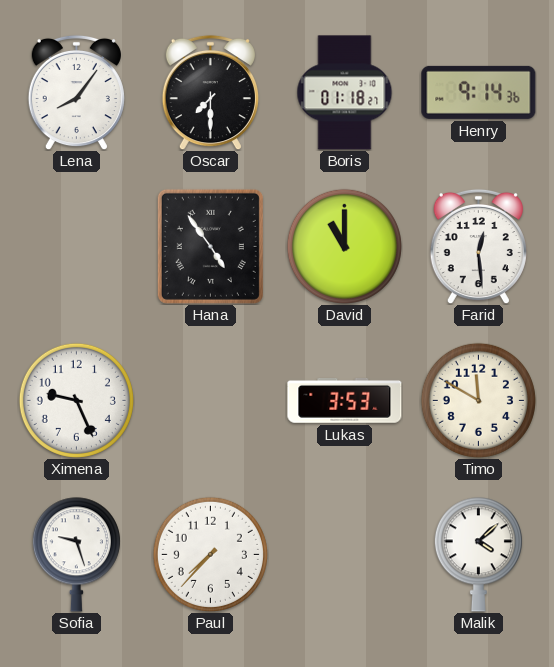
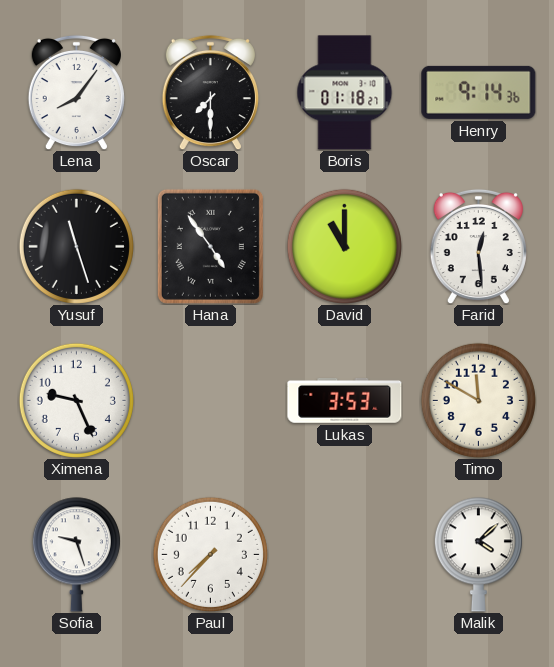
Yusuf: none -> 11:27
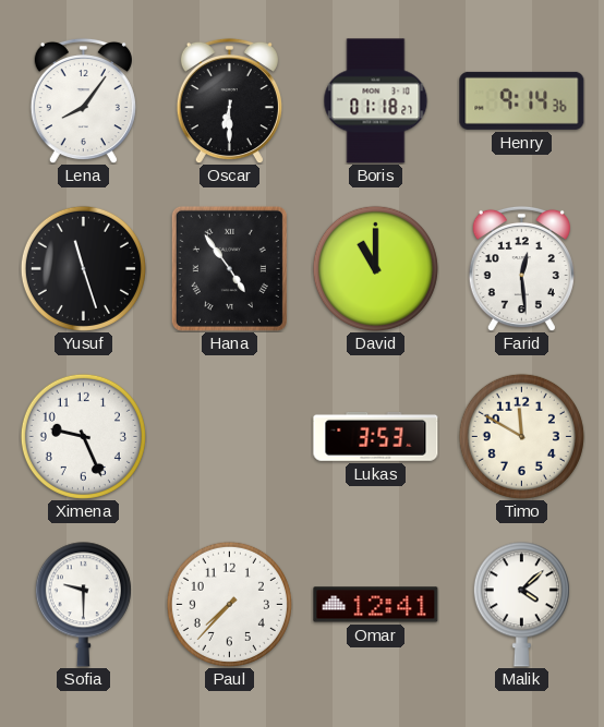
Oscar: 7:30 -> 6:30
Sofia: 9:27 -> 9:30
Omar: none -> 12:41
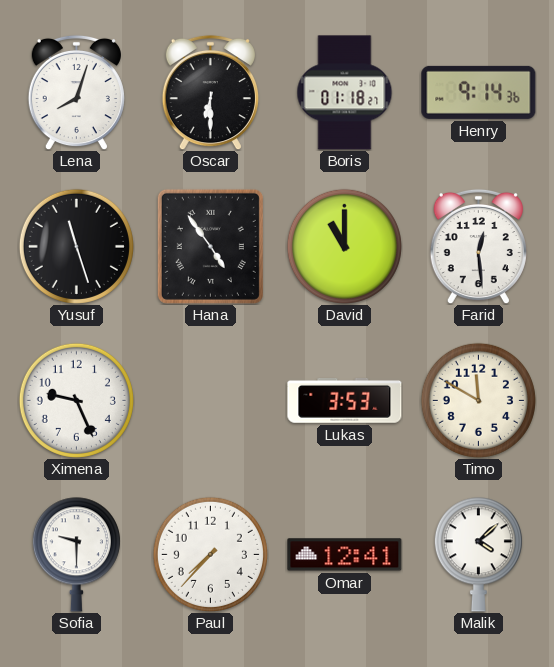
Lena: 8:06 -> 8:03
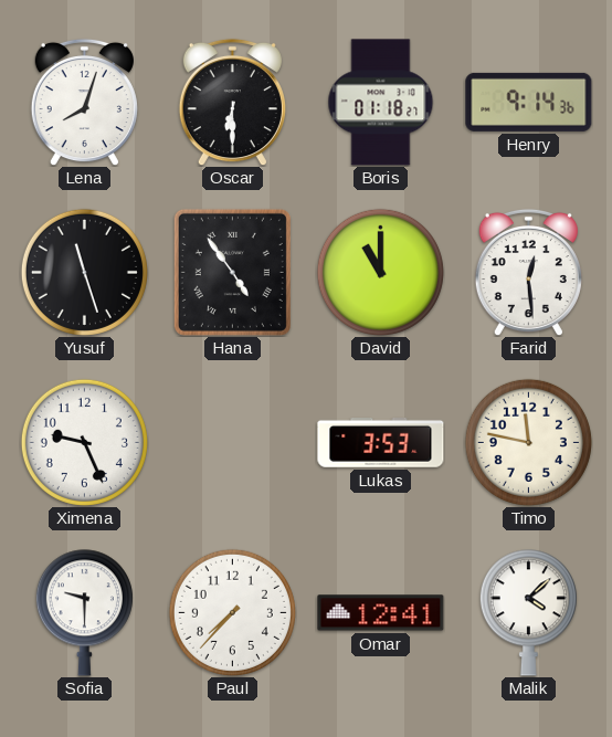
Timo: 11:50 -> 11:47
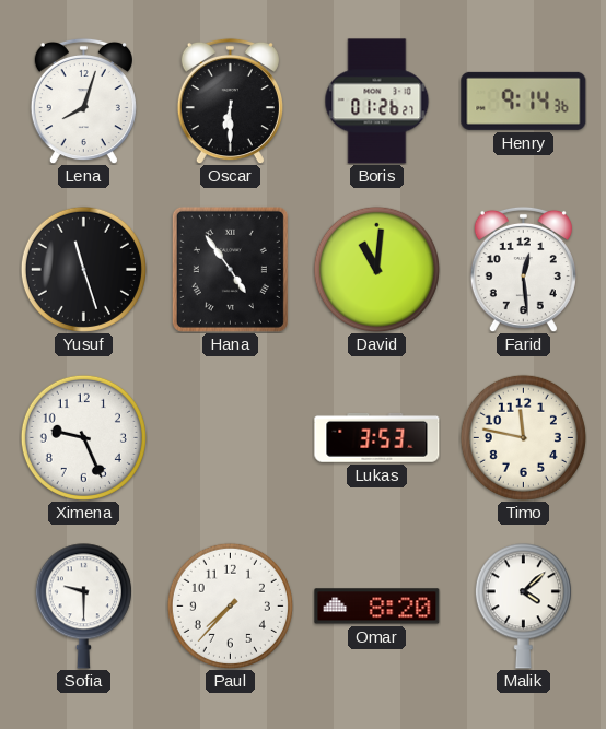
Boris: 01:18 -> 01:26
David: 11:00 -> 11:01
Omar: 12:41 -> 8:20
